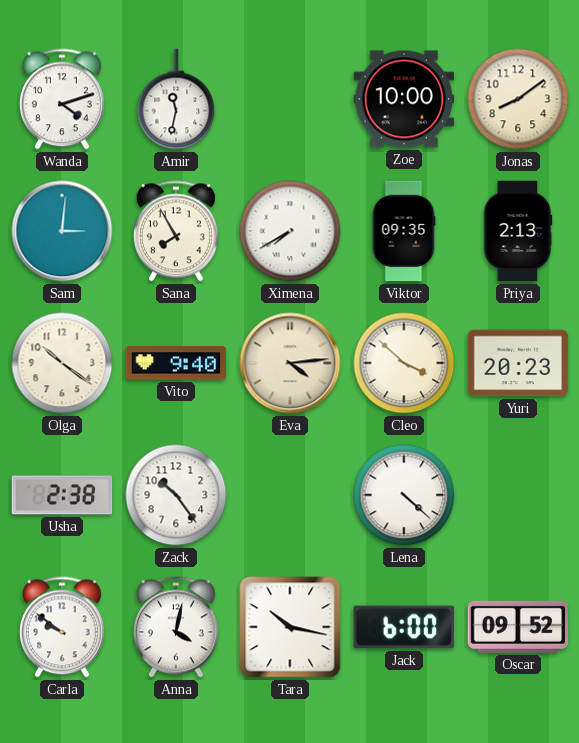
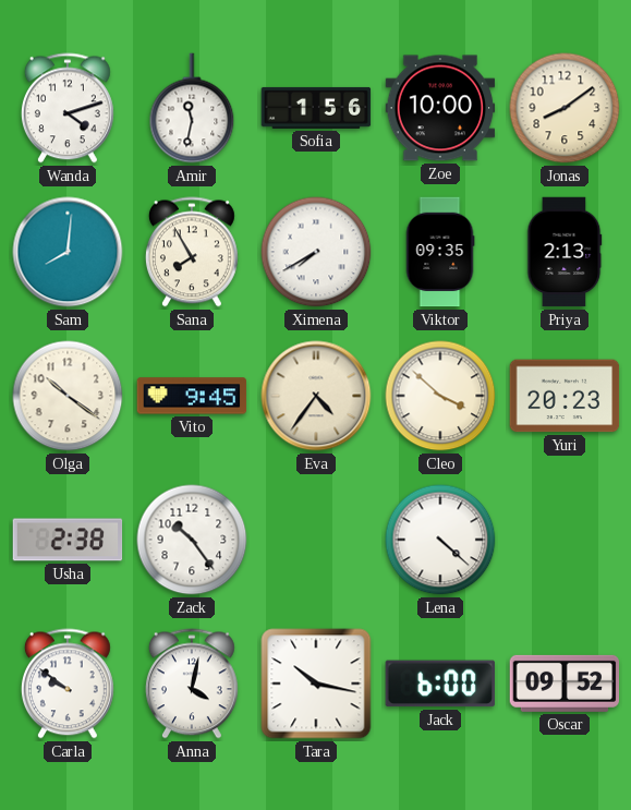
Sofia: none -> 1:56
Sam: 3:01 -> 8:01
Vito: 9:40 -> 9:45
Eva: 4:14 -> 4:36
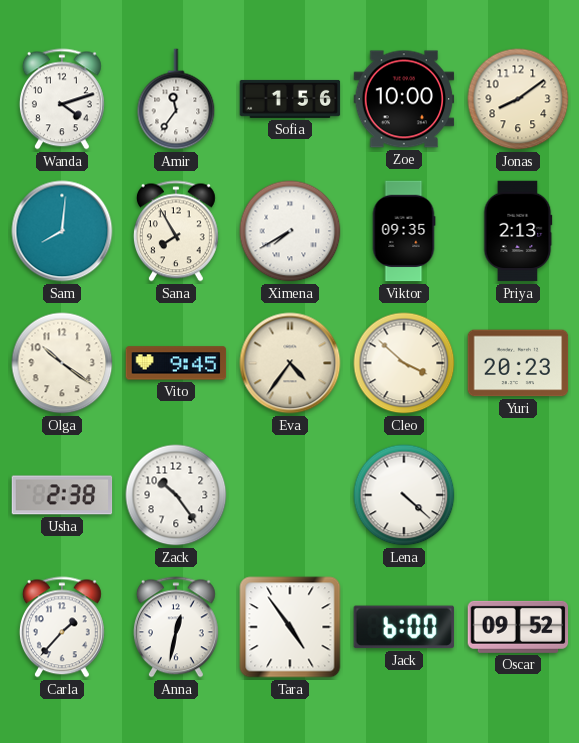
Amir: 11:32 -> 11:36
Carla: 9:51 -> 1:37
Anna: 4:02 -> 12:32
Tara: 10:17 -> 4:54
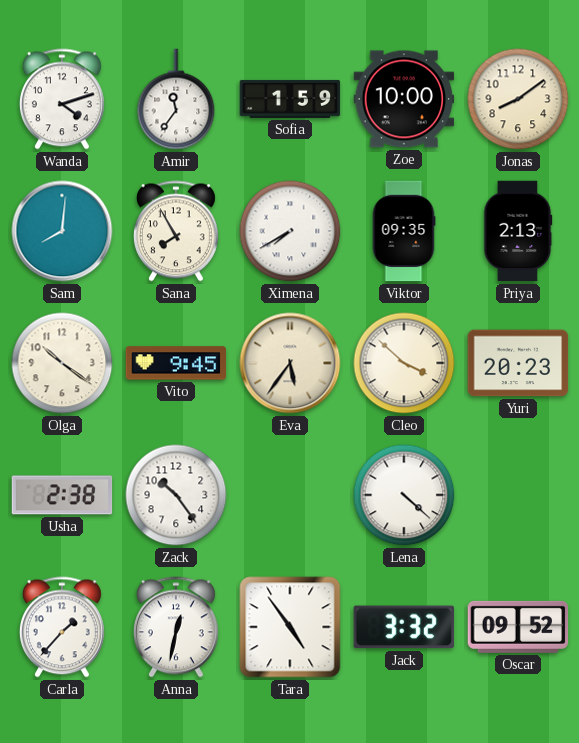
Sofia: 1:56 -> 1:59
Eva: 4:36 -> 5:36
Jack: 6:00 -> 3:32
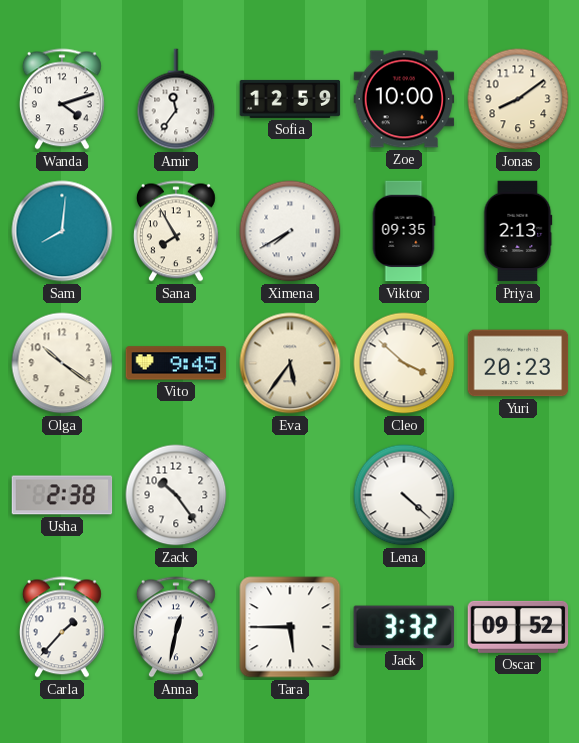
Sofia: 1:59 -> 12:59
Tara: 4:54 -> 5:45
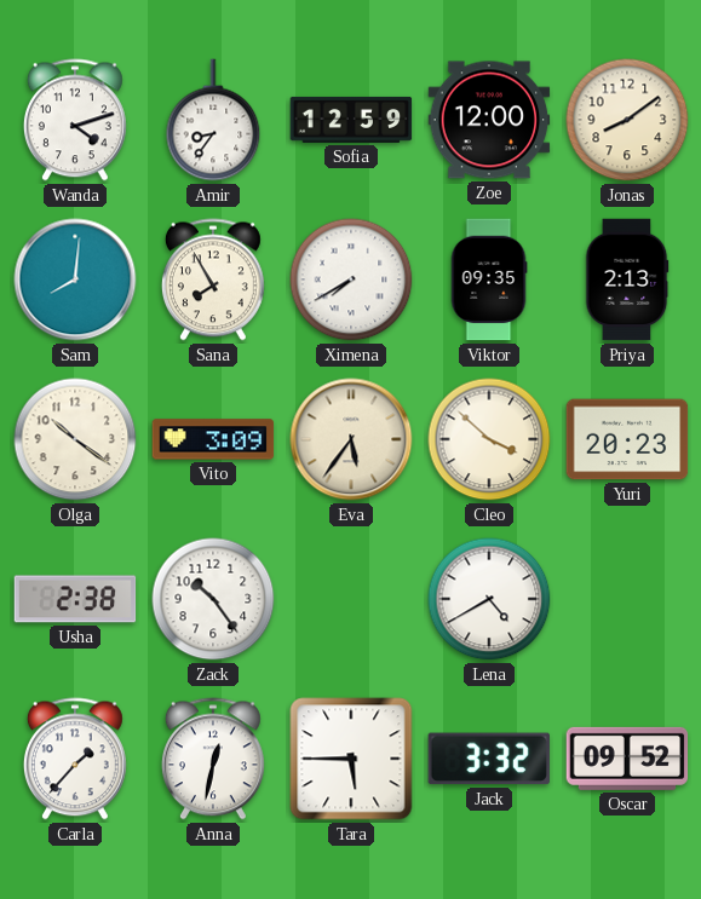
Amir: 11:36 -> 8:36
Zoe: 10:00 -> 12:00
Vito: 9:45 -> 3:09
Lena: 4:22 -> 4:40
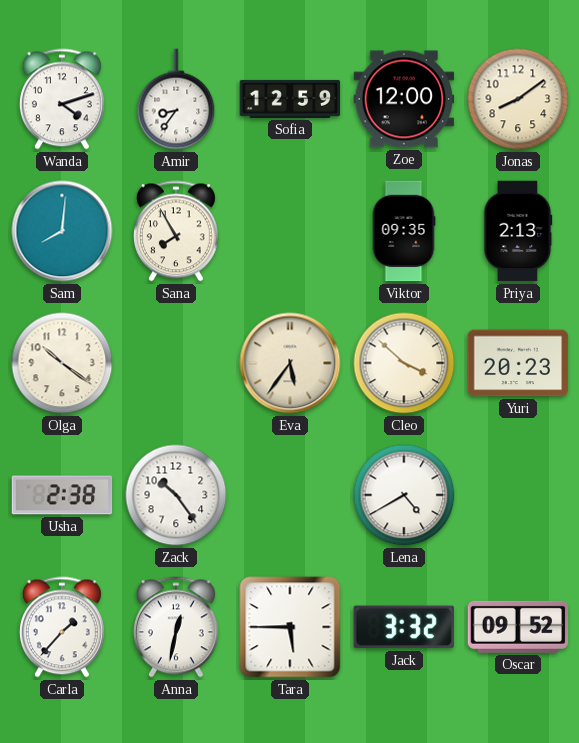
Ximena: 7:40 -> none
Vito: 3:09 -> none
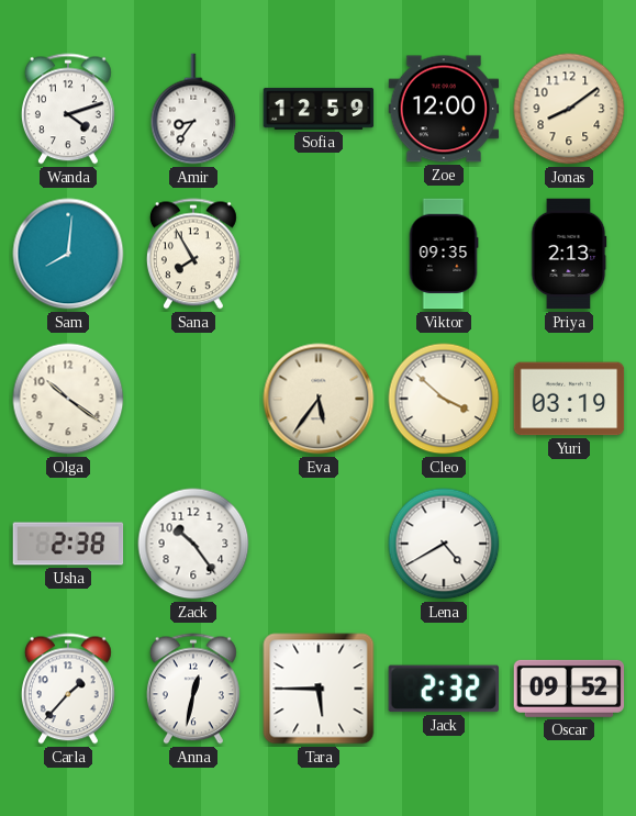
Yuri: 20:23 -> 03:19
Jack: 3:32 -> 2:32
